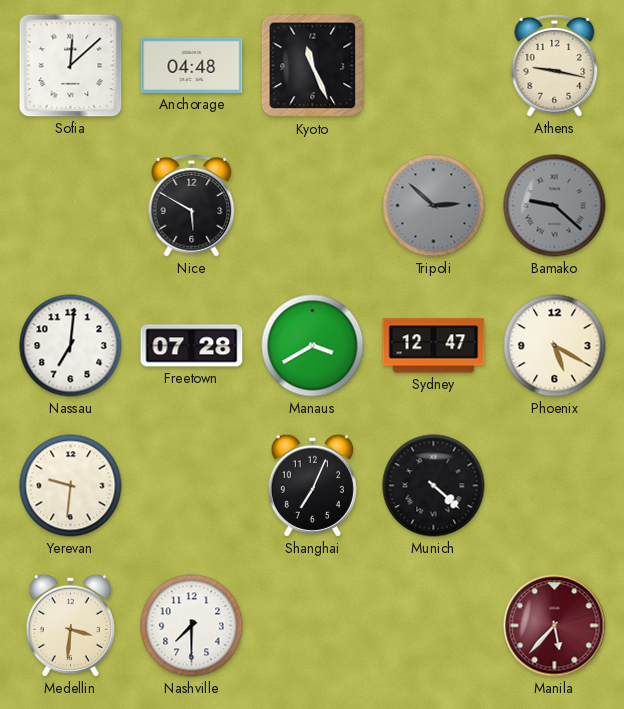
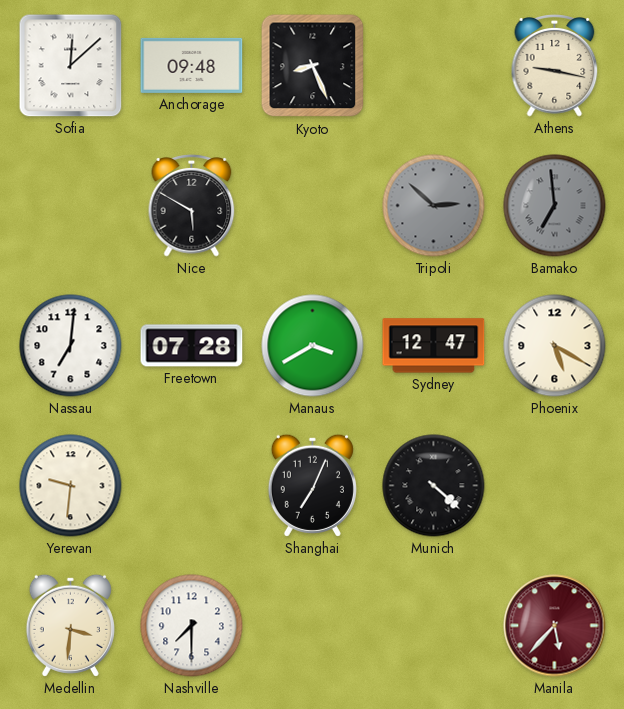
Anchorage: 04:48 -> 09:48
Kyoto: 11:26 -> 8:26
Bamako: 9:22 -> 6:59
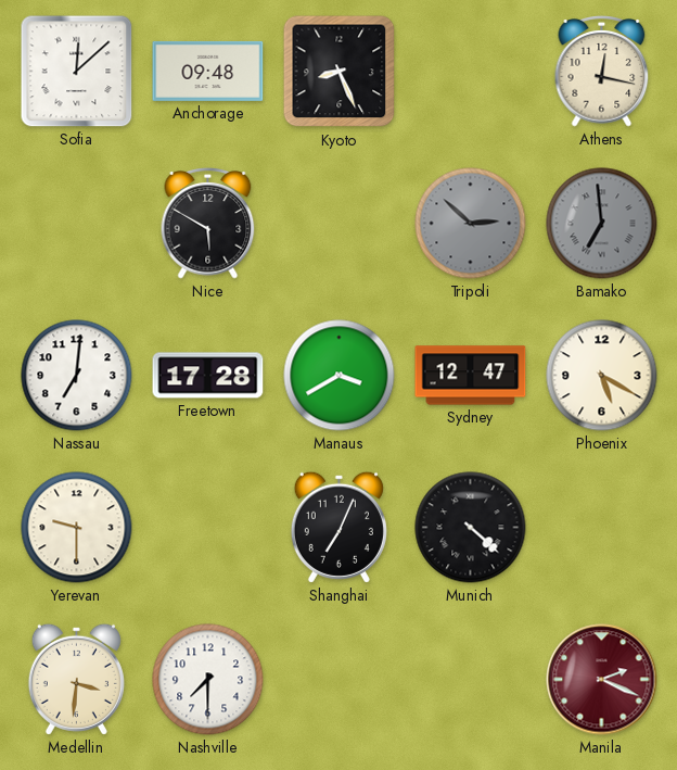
Athens: 9:17 -> 12:17
Freetown: 07:28 -> 17:28
Yerevan: 9:31 -> 9:30
Manila: 5:37 -> 2:19
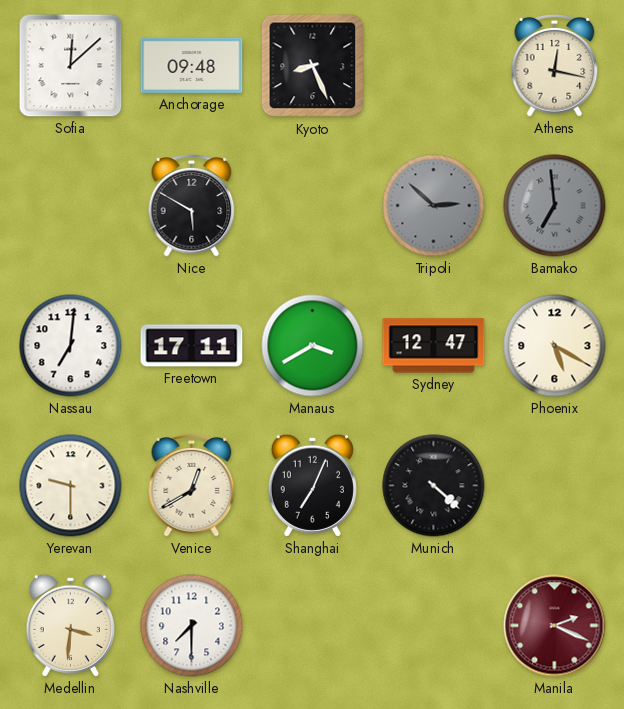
Freetown: 17:28 -> 17:11
Venice: none -> 12:40
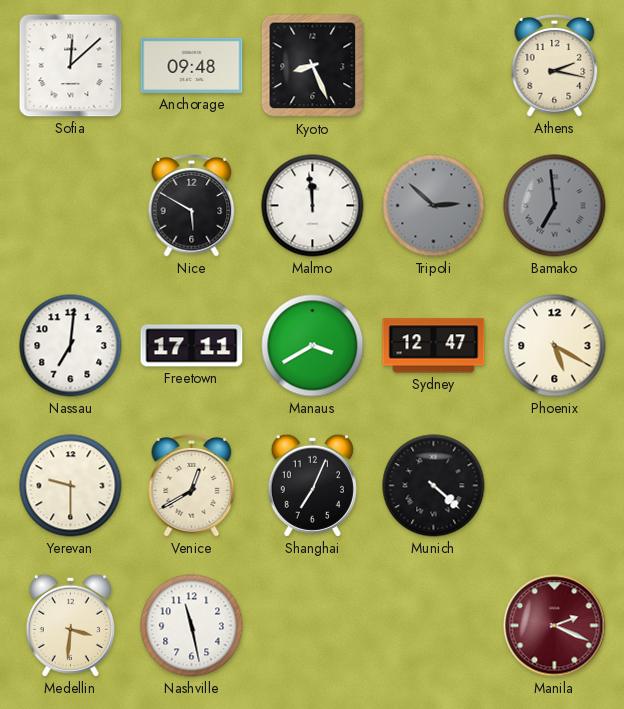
Athens: 12:17 -> 2:17
Malmo: none -> 11:59
Nashville: 7:30 -> 11:28
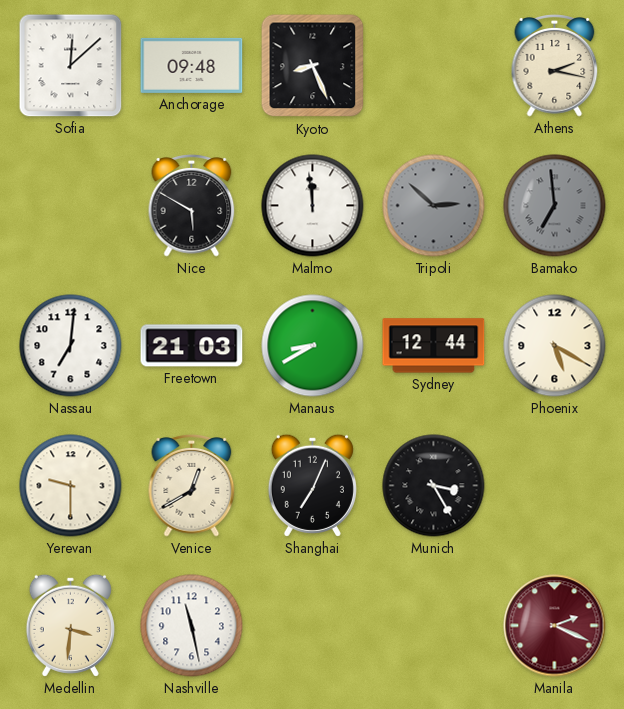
Freetown: 17:11 -> 21:03
Manaus: 3:40 -> 8:40
Sydney: 12:47 -> 12:44
Munich: 4:22 -> 3:25
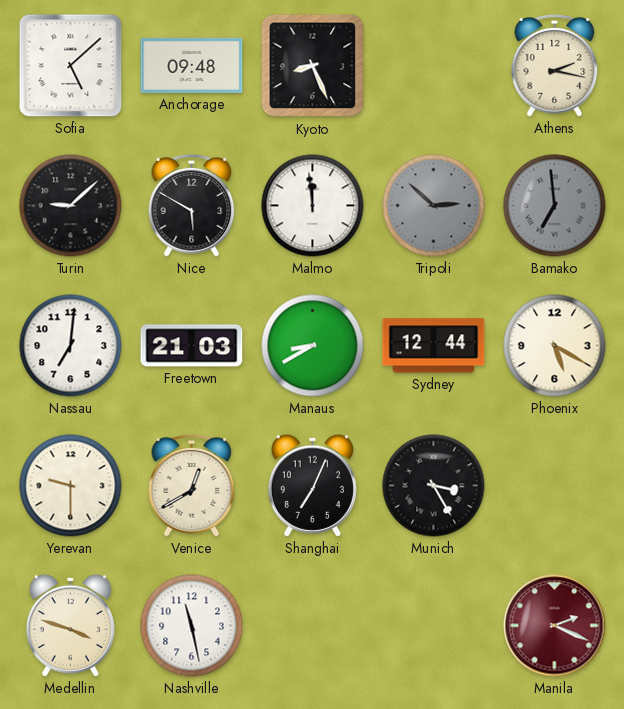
Sofia: 12:08 -> 5:08
Turin: none -> 9:08
Medellin: 3:31 -> 3:48
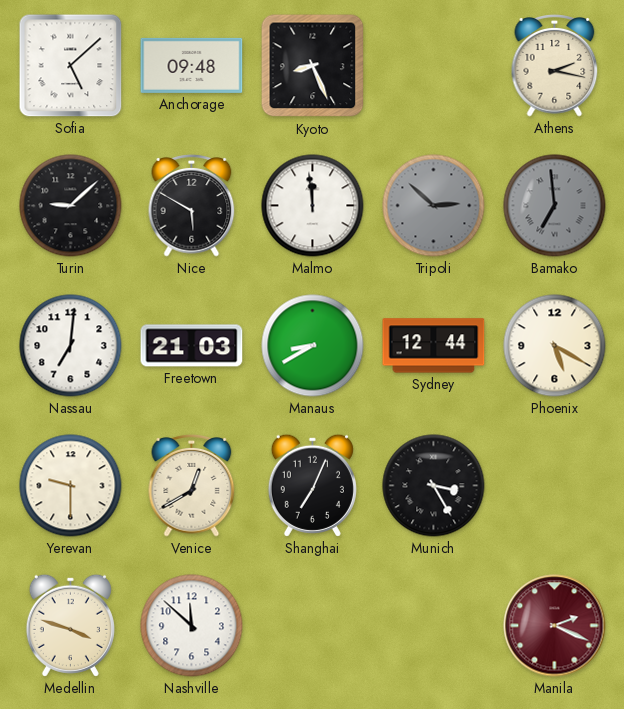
Nashville: 11:28 -> 11:52
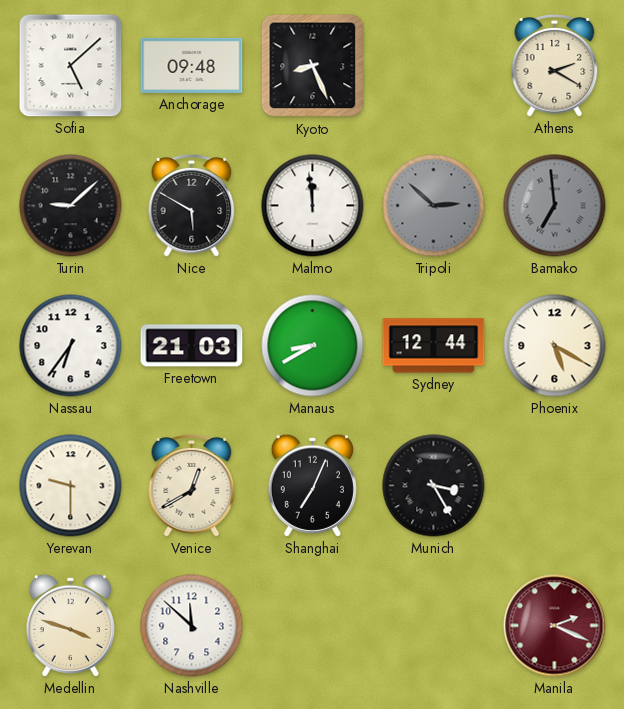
Athens: 2:17 -> 2:20
Nassau: 7:01 -> 6:36
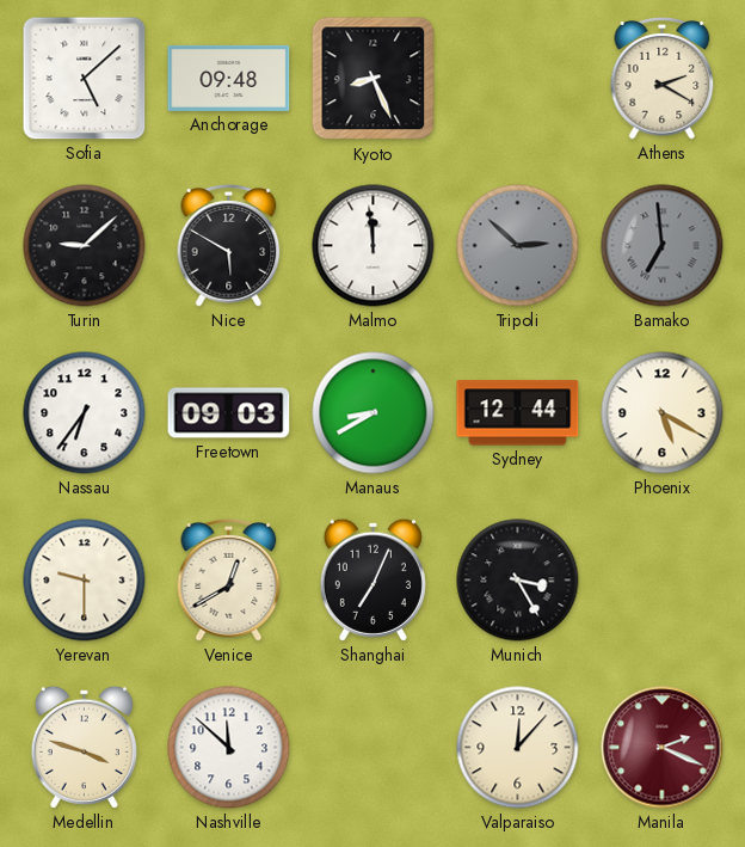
Freetown: 21:03 -> 09:03
Valparaiso: none -> 12:07
